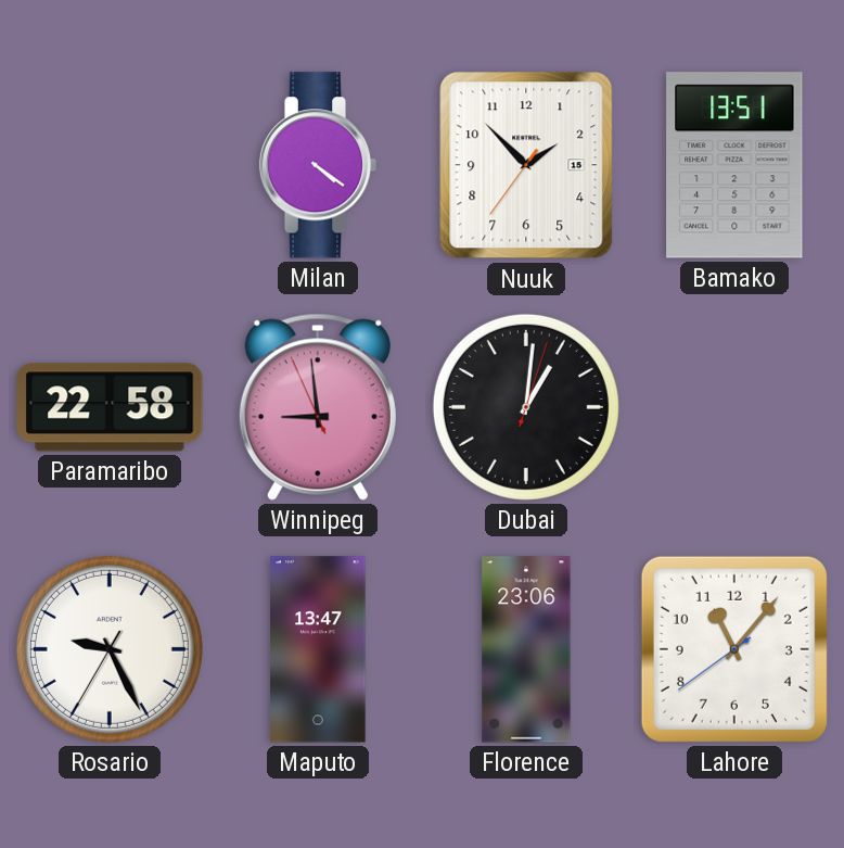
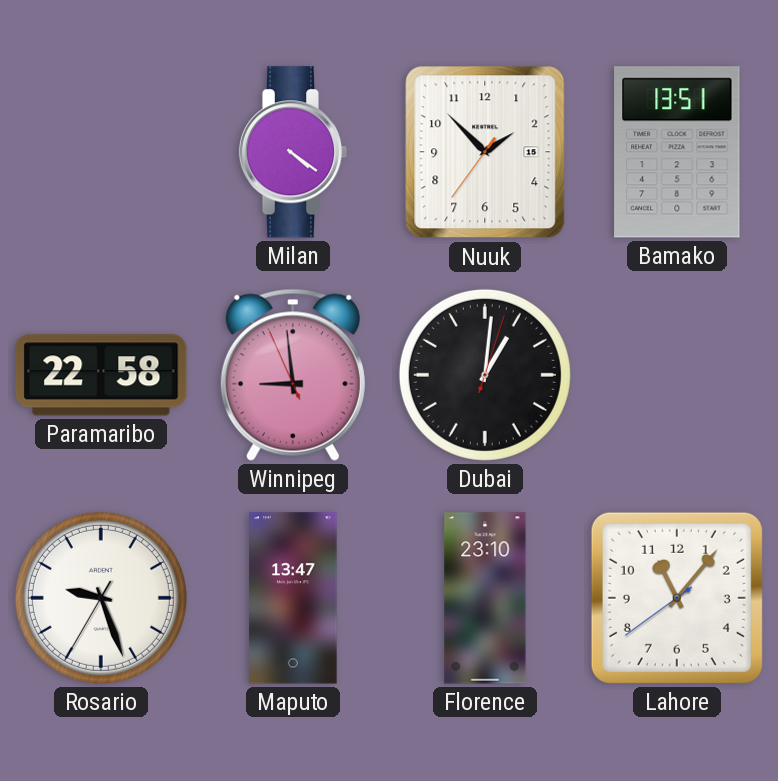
Rosario: 9:25 -> 9:26
Florence: 23:06 -> 23:10
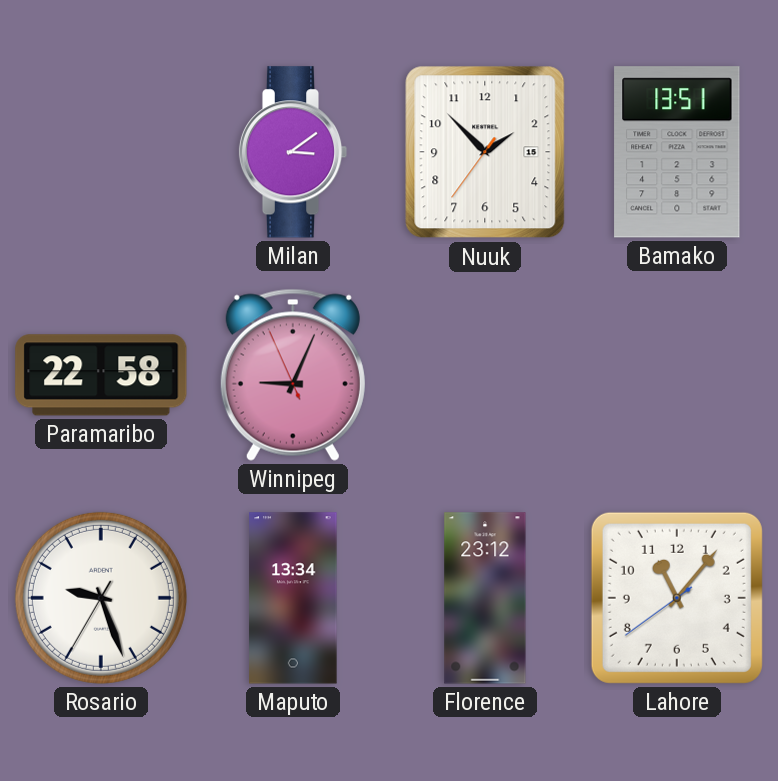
Milan: 4:21 -> 3:09
Winnipeg: 8:58 -> 9:03
Dubai: 1:01 -> none
Maputo: 13:47 -> 13:34
Florence: 23:10 -> 23:12
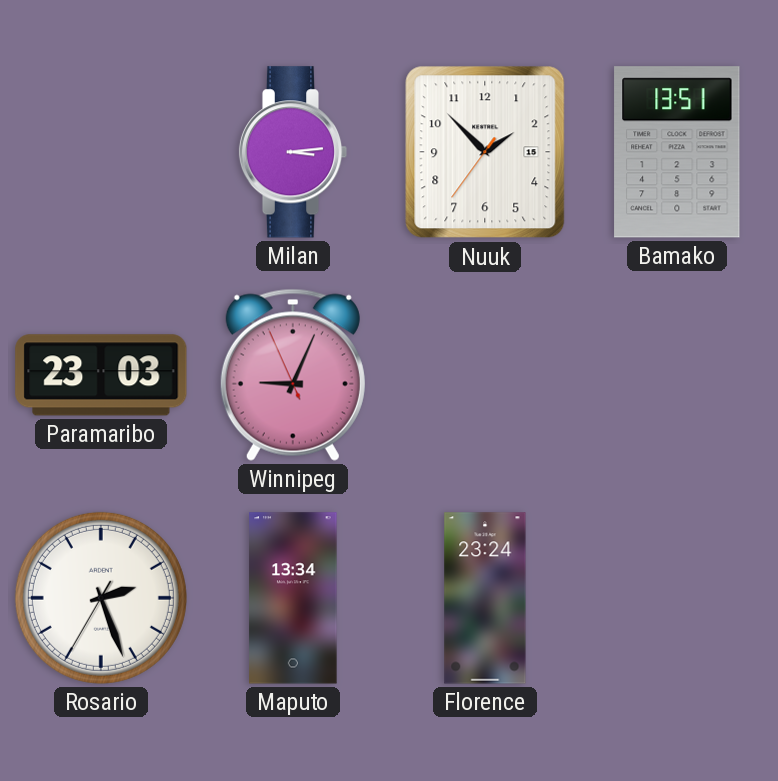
Milan: 3:09 -> 3:14
Paramaribo: 22:58 -> 23:03
Rosario: 9:26 -> 2:26
Florence: 23:12 -> 23:24
Lahore: 11:06 -> none
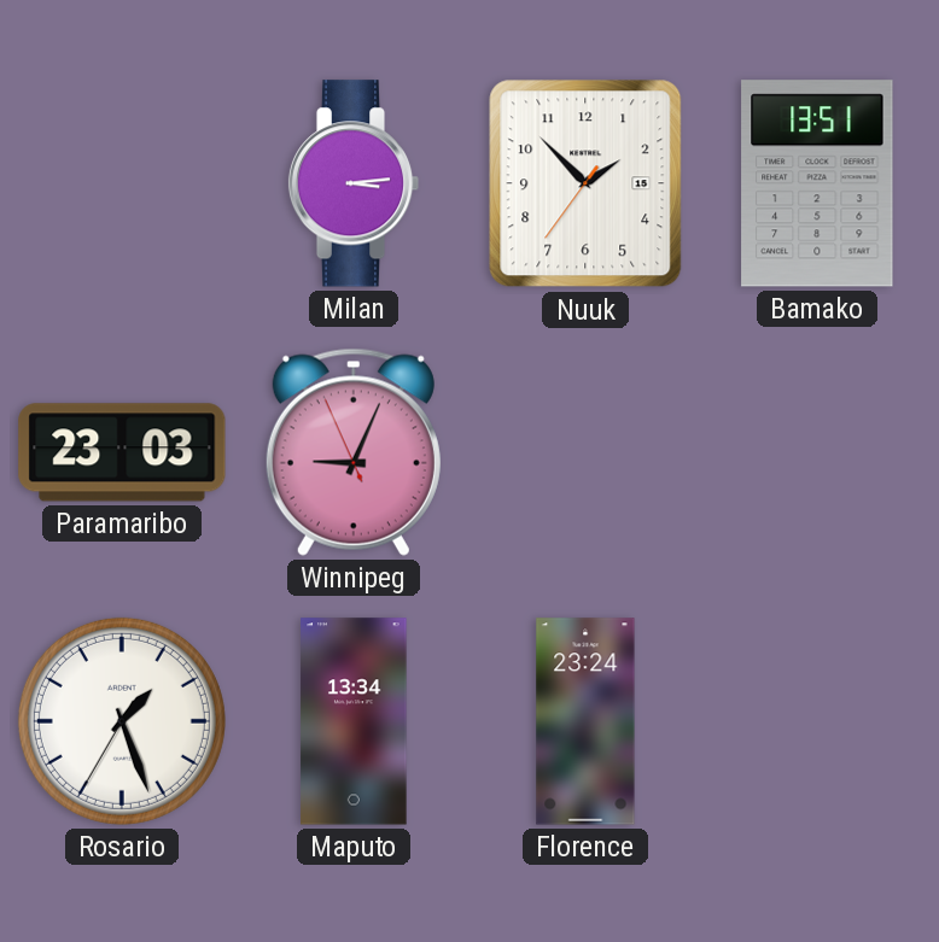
Rosario: 2:26 -> 1:26
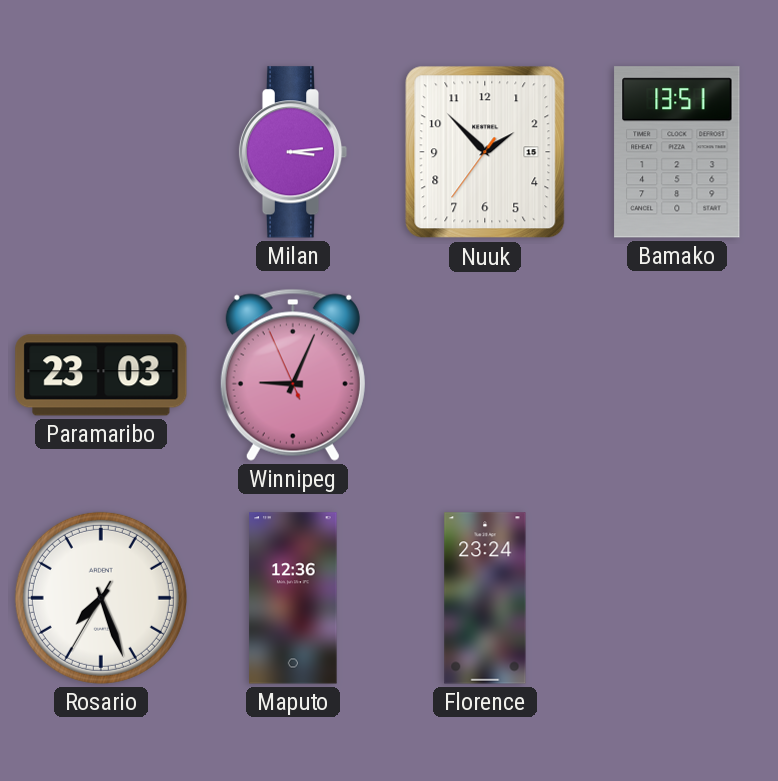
Rosario: 1:26 -> 7:26
Maputo: 13:34 -> 12:36
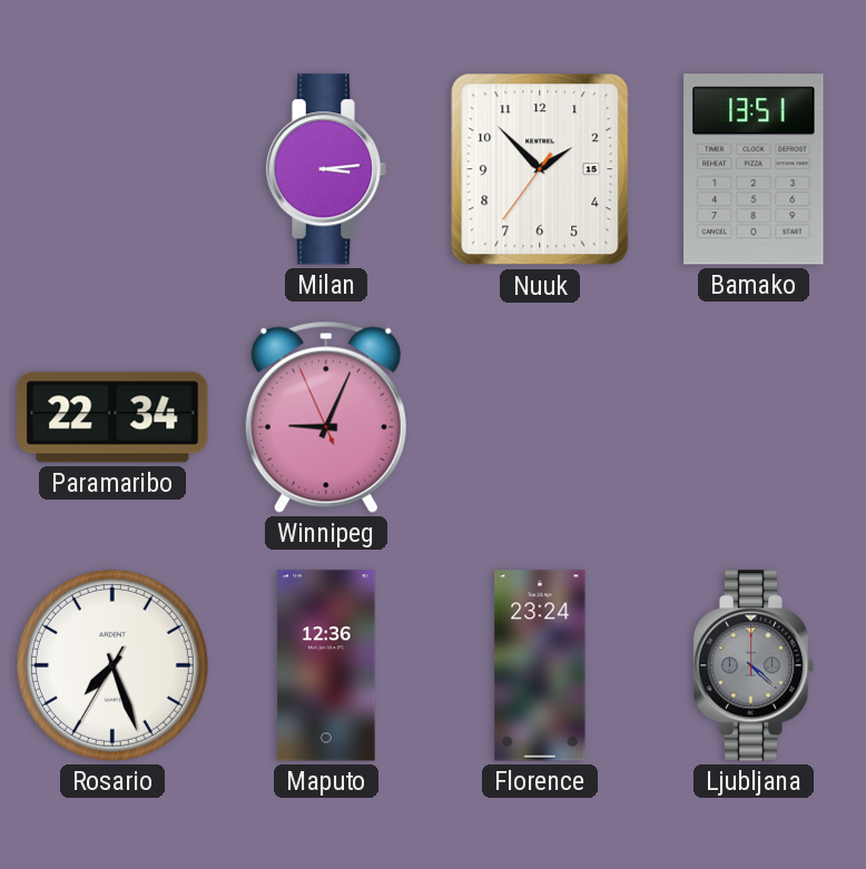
Paramaribo: 23:03 -> 22:34
Ljubljana: none -> 4:22
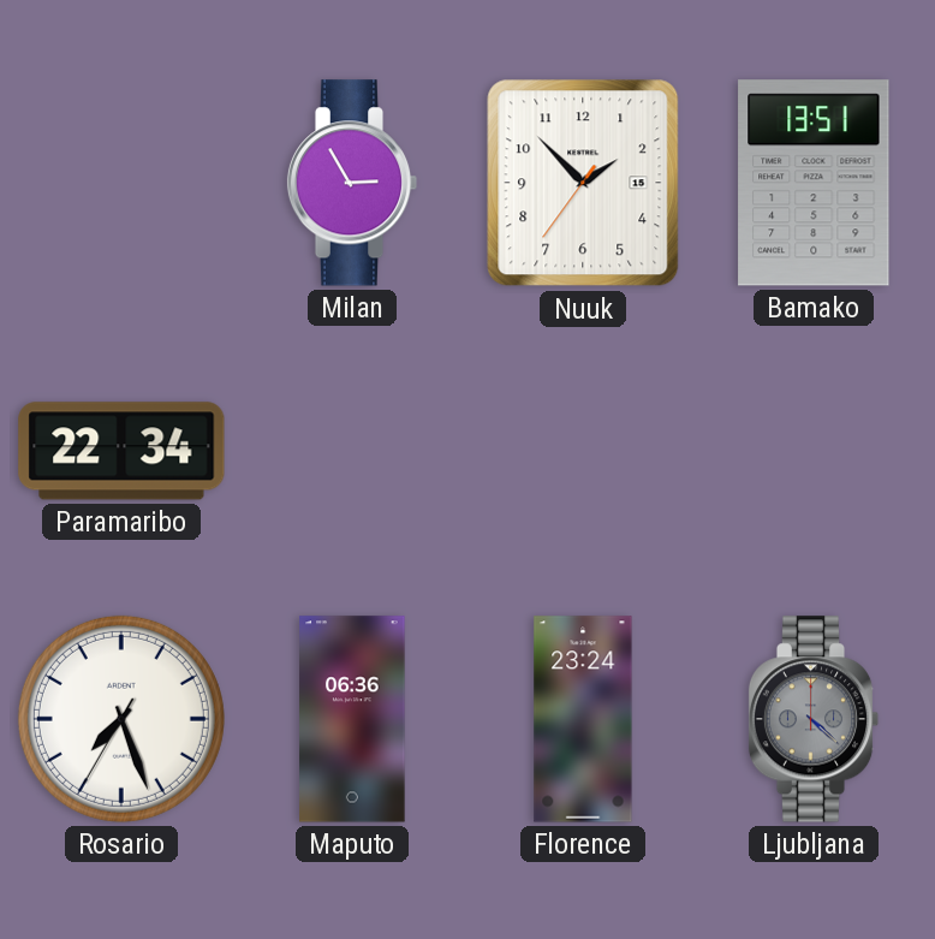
Milan: 3:14 -> 2:55
Winnipeg: 9:03 -> none
Maputo: 12:36 -> 06:36
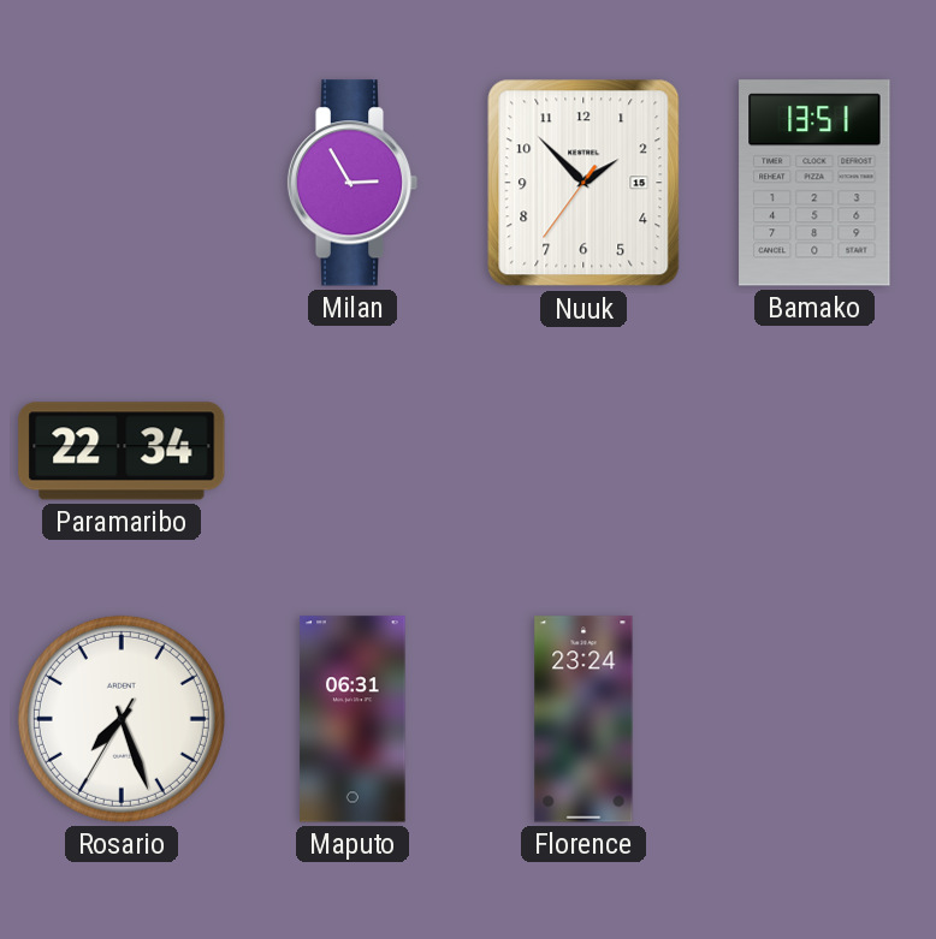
Maputo: 06:36 -> 06:31
Ljubljana: 4:22 -> none
